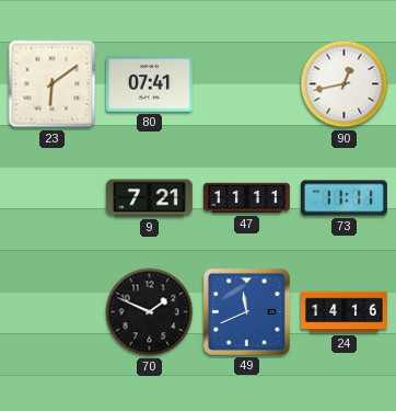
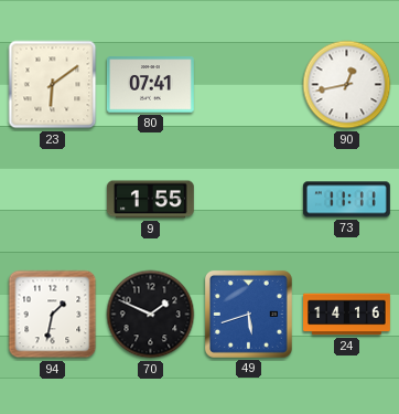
9: 7:21 -> 1:55
47: 11:11 -> none
94: none -> 1:32
49: 11:41 -> 5:42
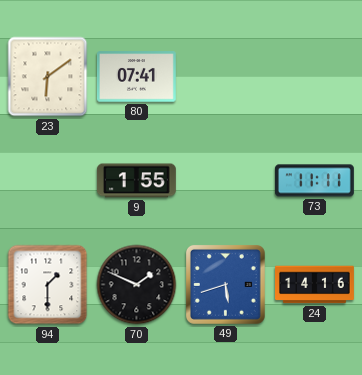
90: 12:43 -> none
94: 1:32 -> 1:30
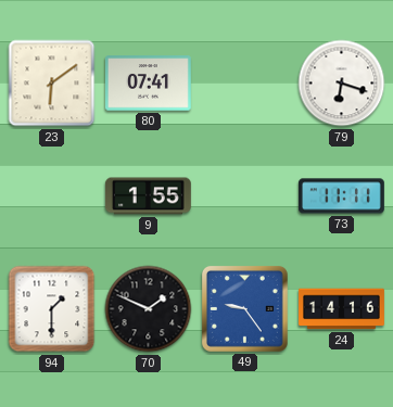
79: none -> 6:18
49: 5:42 -> 9:24
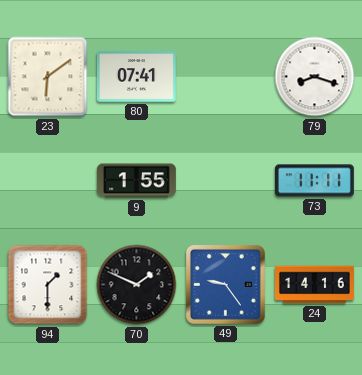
79: 6:18 -> 8:18
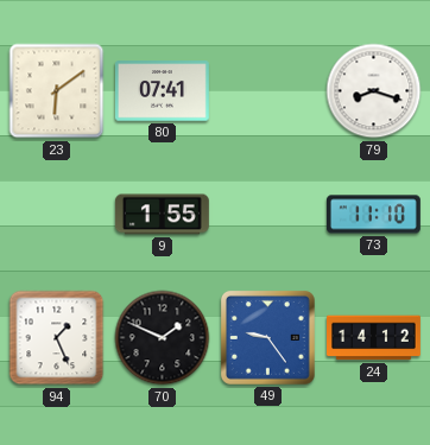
73: 11:11 -> 11:10
94: 1:30 -> 1:26
24: 14:16 -> 14:12
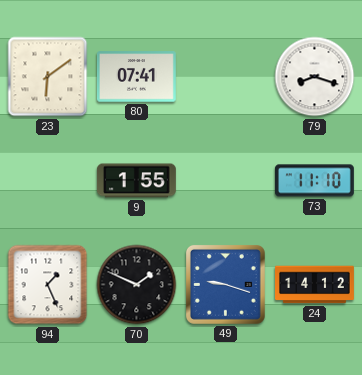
49: 9:24 -> 9:18
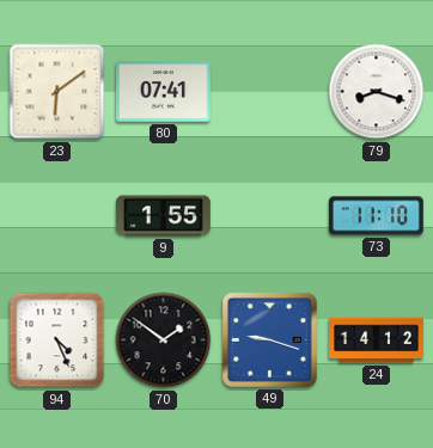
94: 1:26 -> 4:26
70: 1:49 -> 1:51
